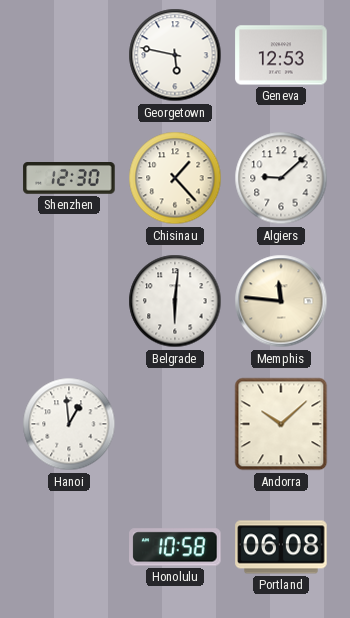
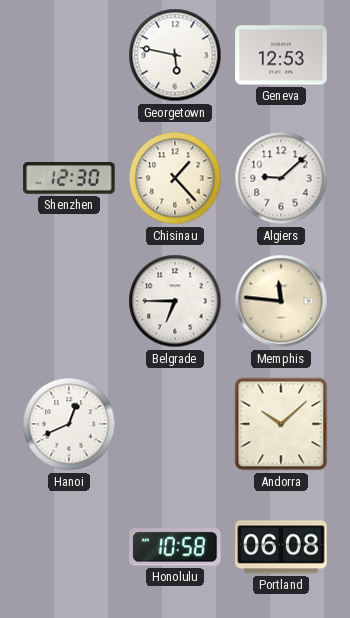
Belgrade: 6:01 -> 6:45
Hanoi: 12:59 -> 12:41
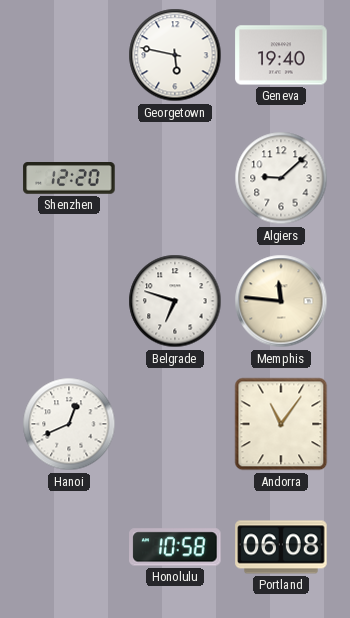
Geneva: 12:53 -> 19:40
Shenzhen: 12:30 -> 12:20
Chisinau: 1:23 -> none
Belgrade: 6:45 -> 6:48
Andorra: 10:08 -> 11:06
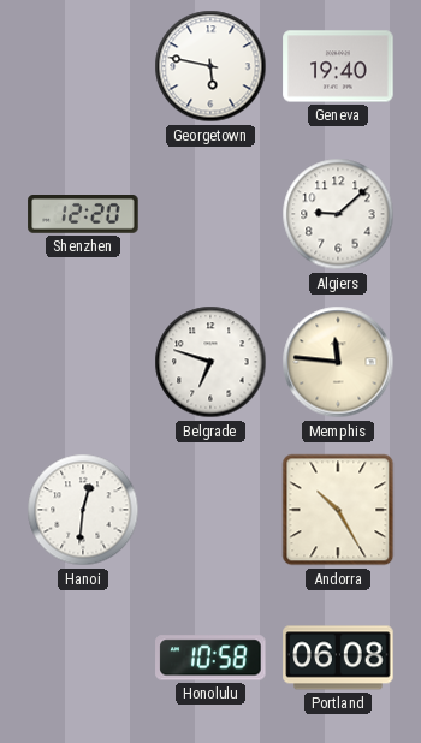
Hanoi: 12:41 -> 12:31
Andorra: 11:06 -> 10:25
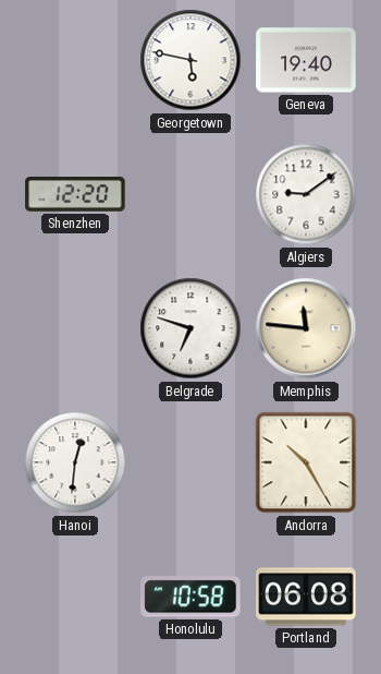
Algiers: 9:08 -> 9:09
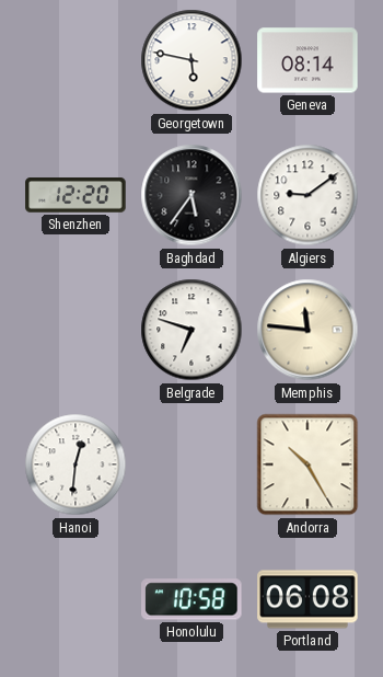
Geneva: 19:40 -> 08:14
Baghdad: none -> 5:36
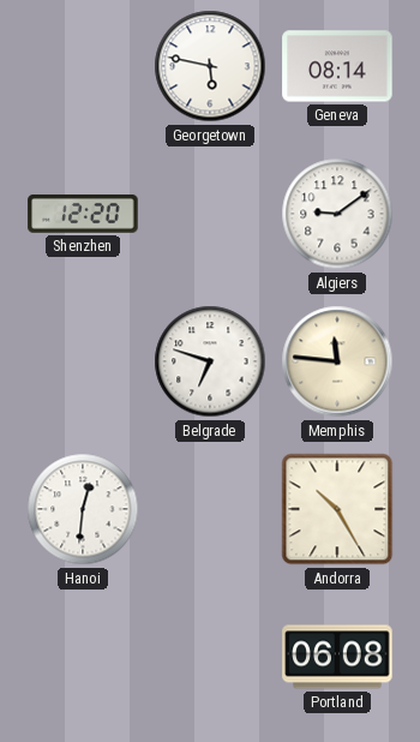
Baghdad: 5:36 -> none
Honolulu: 10:58 -> none
